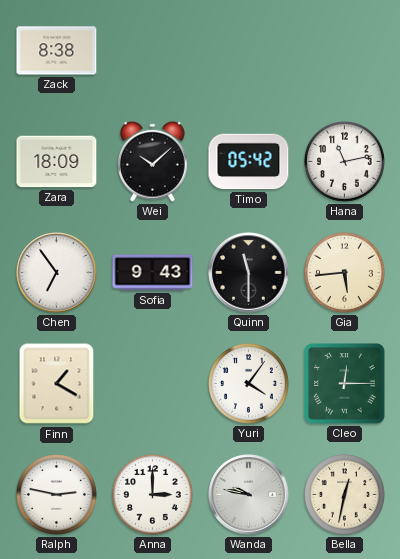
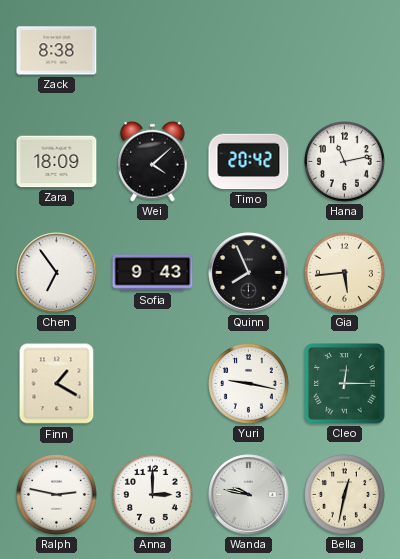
Wei: 10:08 -> 4:08
Timo: 05:42 -> 20:42
Quinn: 11:30 -> 7:56
Yuri: 4:06 -> 9:17
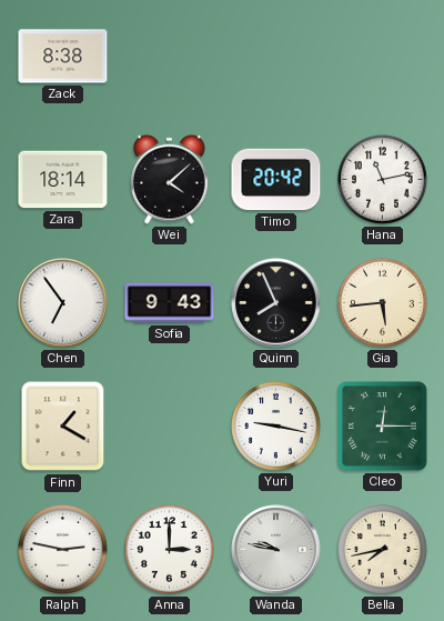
Zara: 18:09 -> 18:14
Bella: 12:32 -> 7:43
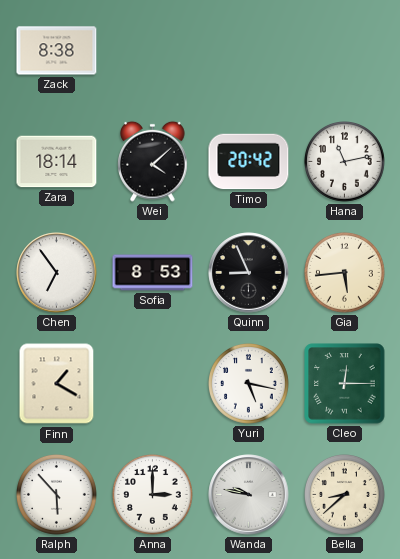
Sofia: 9:43 -> 8:53
Quinn: 7:56 -> 8:56
Yuri: 9:17 -> 5:17
Ralph: 2:47 -> 5:53
Bella: 7:43 -> 8:38
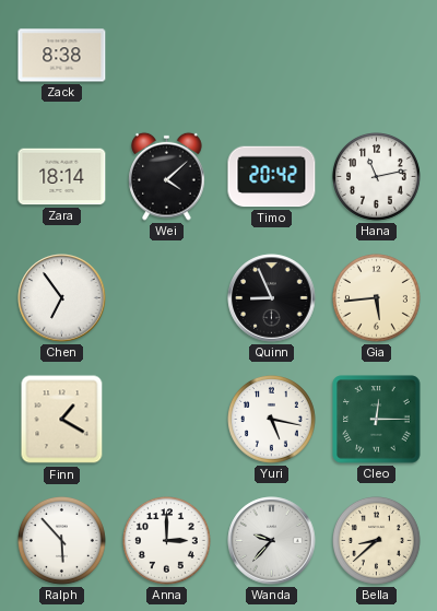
Sofia: 8:53 -> none
Wanda: 9:47 -> 9:37
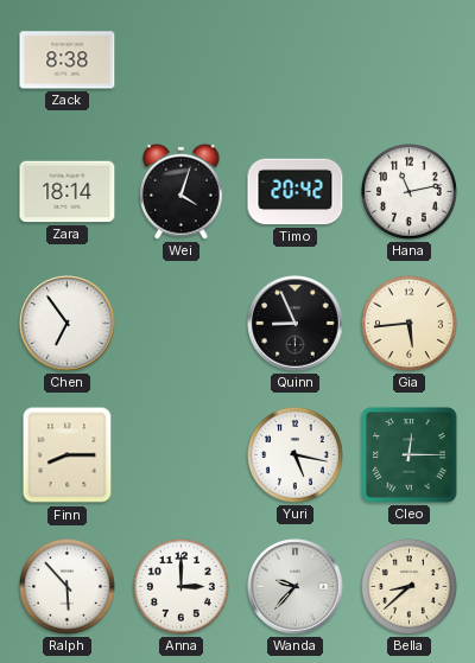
Wei: 4:08 -> 4:03
Finn: 1:20 -> 8:15
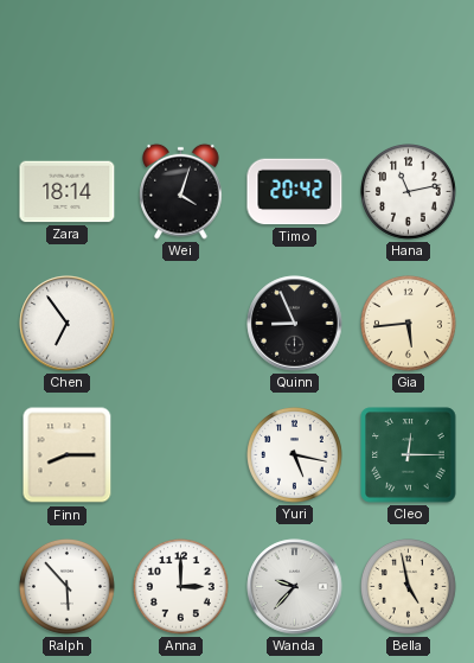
Zack: 8:38 -> none
Bella: 8:38 -> 4:58
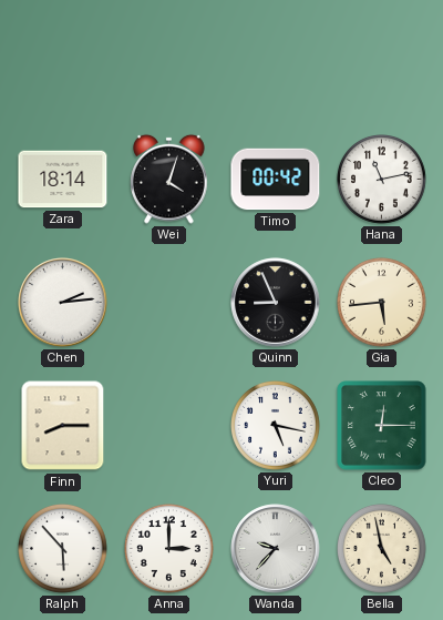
Timo: 20:42 -> 00:42
Chen: 6:54 -> 2:14
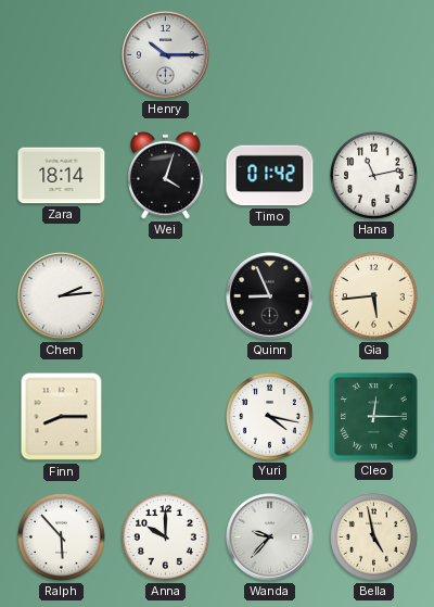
Henry: none -> 10:15
Timo: 00:42 -> 01:42
Yuri: 5:17 -> 4:17
Anna: 3:00 -> 10:00
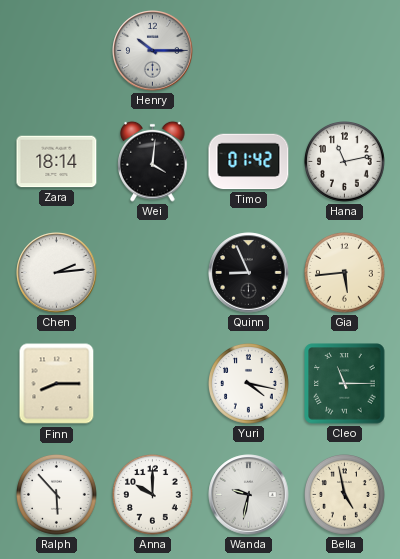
Wei: 4:03 -> 4:01
Cleo: 12:15 -> 11:15
Wanda: 9:37 -> 9:32
